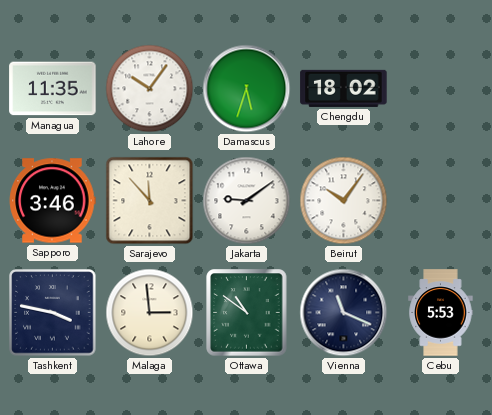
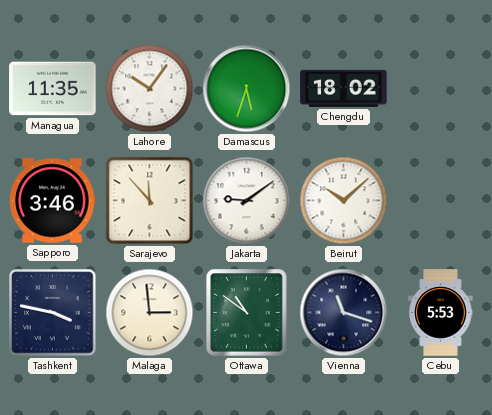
Beirut: 10:06 -> 10:08
Vienna: 11:19 -> 11:18
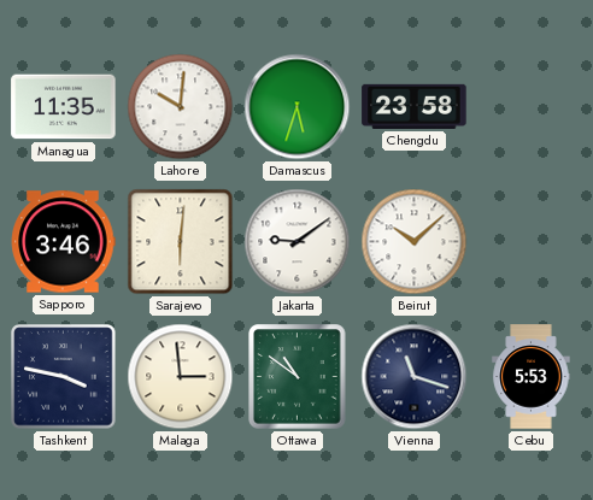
Lahore: 10:06 -> 10:01
Chengdu: 18:02 -> 23:58
Sarajevo: 11:53 -> 6:01
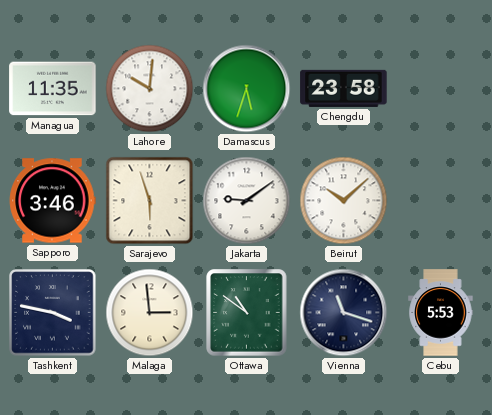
Sarajevo: 6:01 -> 5:57
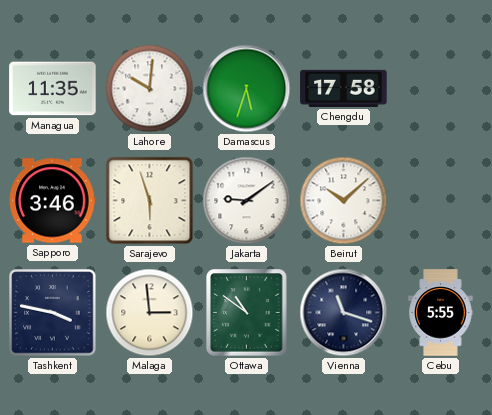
Chengdu: 23:58 -> 17:58
Cebu: 5:53 -> 5:55
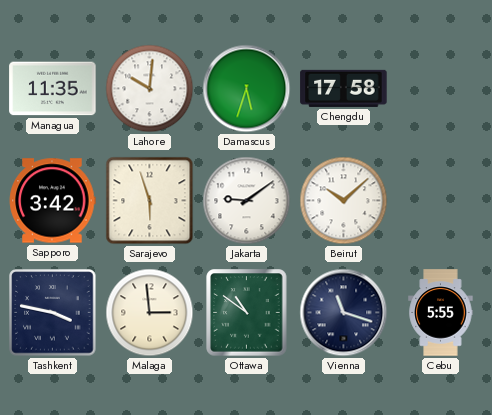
Sapporo: 3:46 -> 3:42
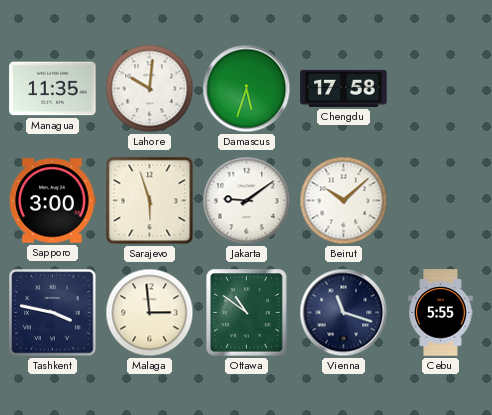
Sapporo: 3:42 -> 3:00
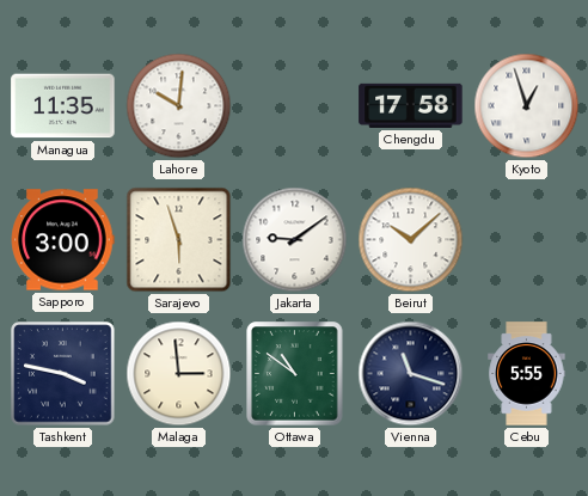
Damascus: 5:33 -> none
Kyoto: none -> 12:57
